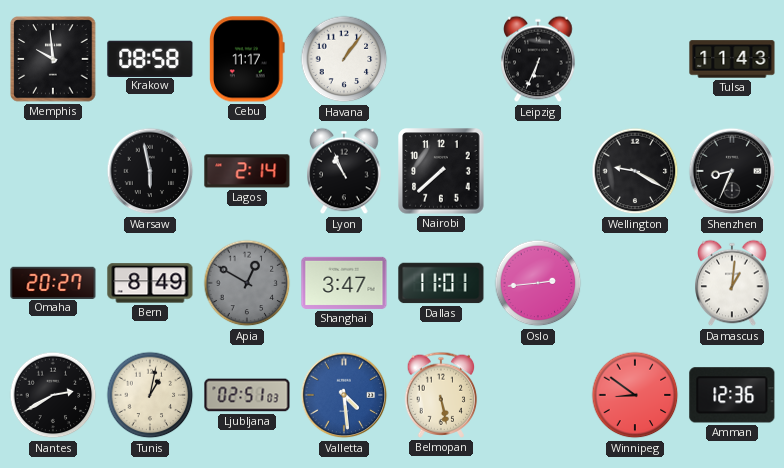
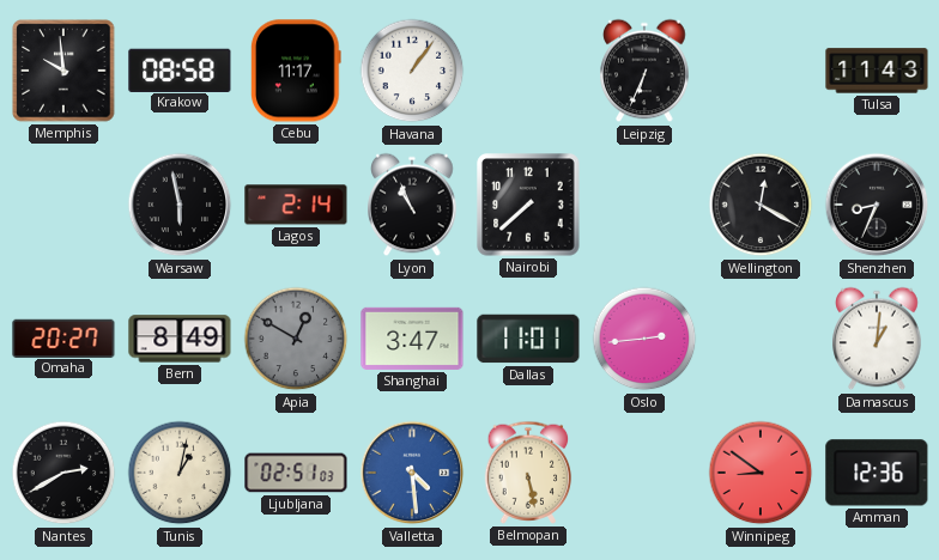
Wellington: 9:20 -> 12:20
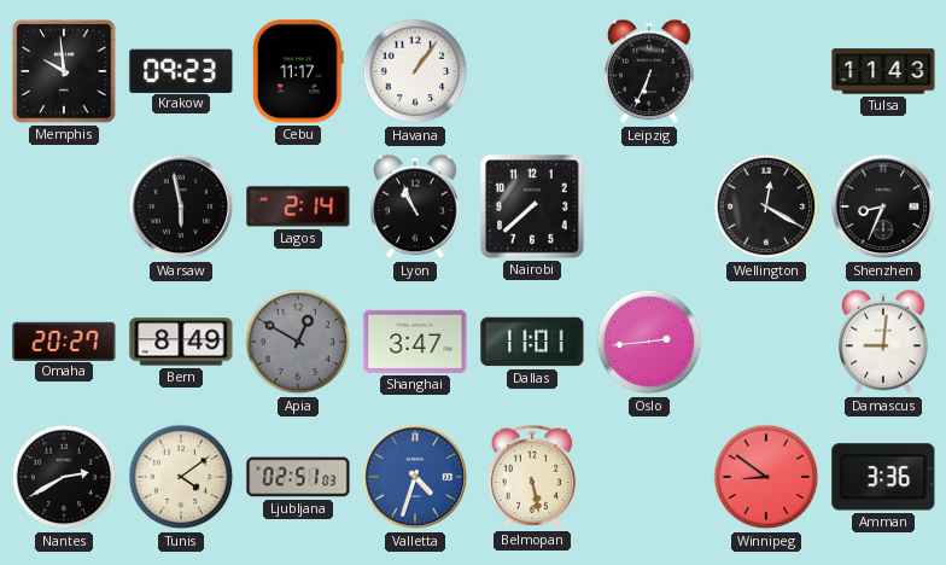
Krakow: 08:58 -> 09:23
Damascus: 1:01 -> 9:01
Tunis: 1:02 -> 4:09
Valletta: 4:29 -> 4:33
Amman: 12:36 -> 3:36
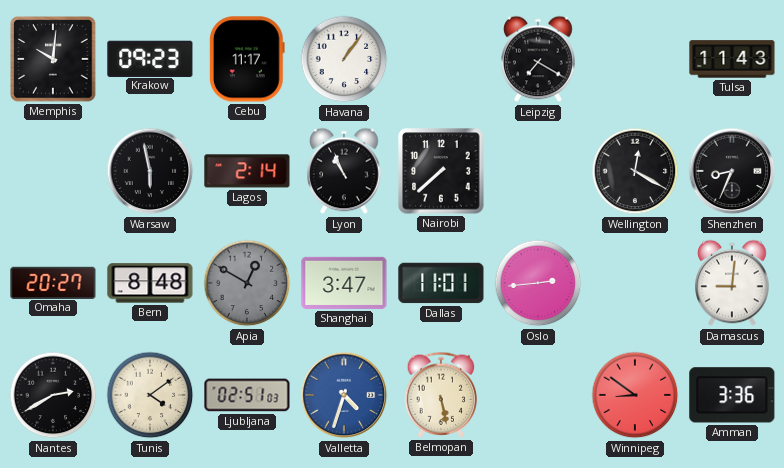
Memphis: 9:59 -> 10:01
Leipzig: 6:34 -> 7:20
Bern: 8:49 -> 8:48
